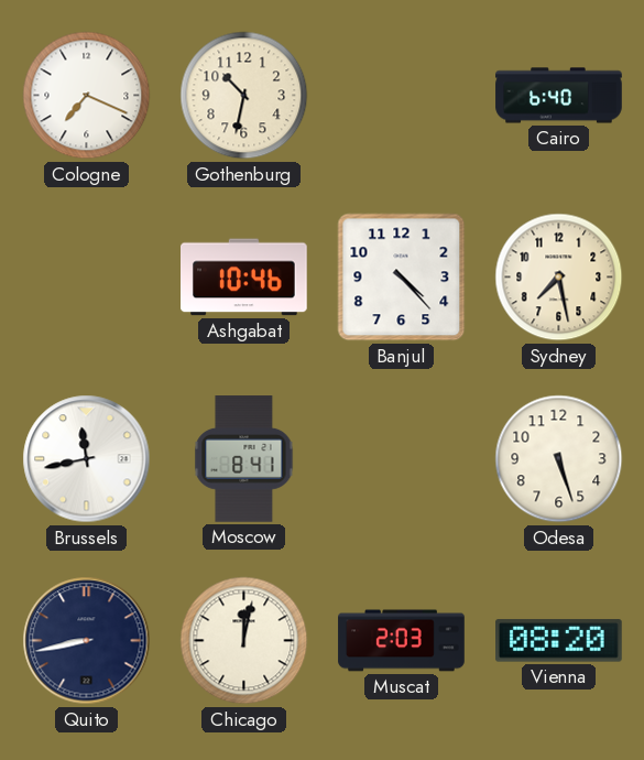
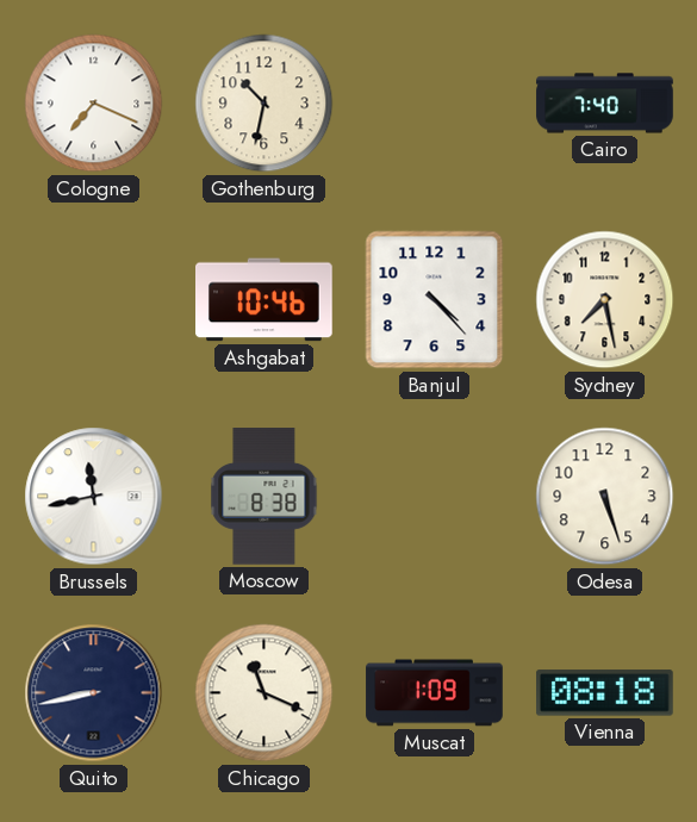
Cairo: 6:40 -> 7:40
Moscow: 8:41 -> 8:38
Chicago: 12:02 -> 11:19
Muscat: 2:03 -> 1:09
Vienna: 08:20 -> 08:18
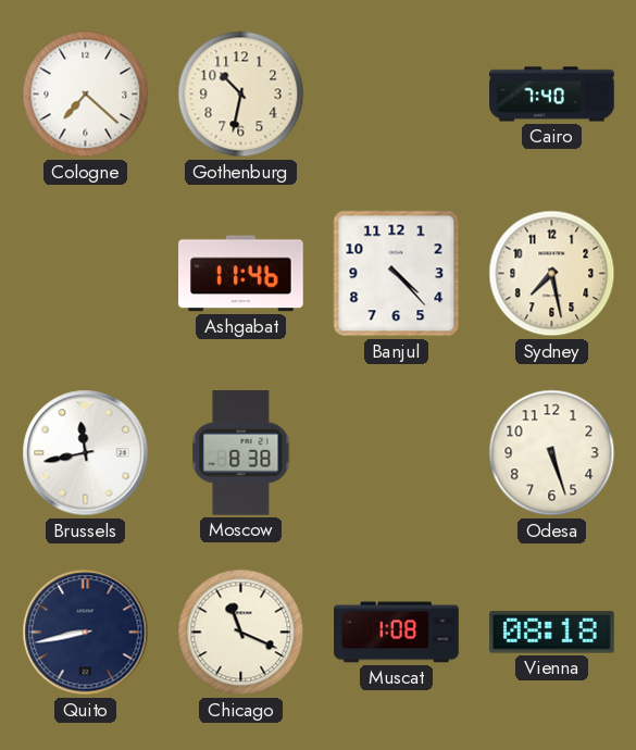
Cologne: 7:19 -> 7:22
Ashgabat: 10:46 -> 11:46
Muscat: 1:09 -> 1:08
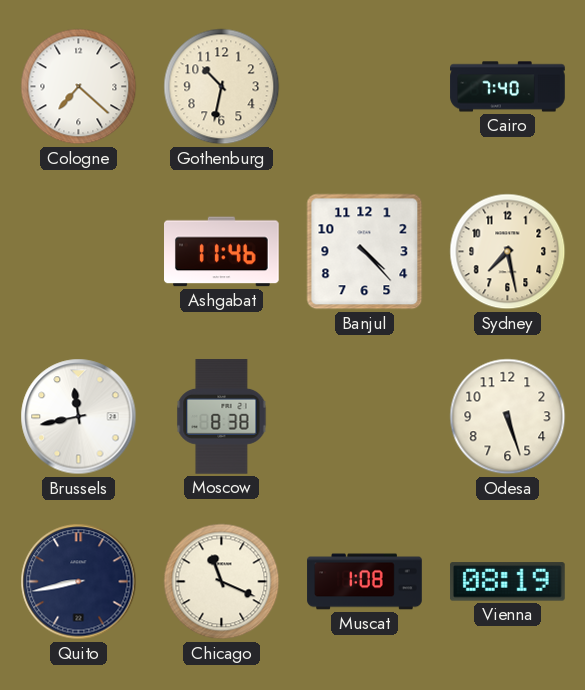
Vienna: 08:18 -> 08:19
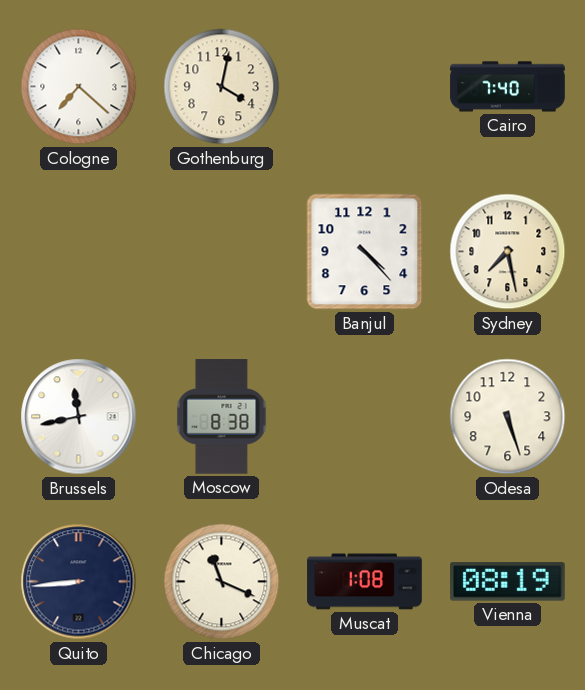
Gothenburg: 10:32 -> 4:02
Ashgabat: 11:46 -> none
Quito: 8:43 -> 8:44
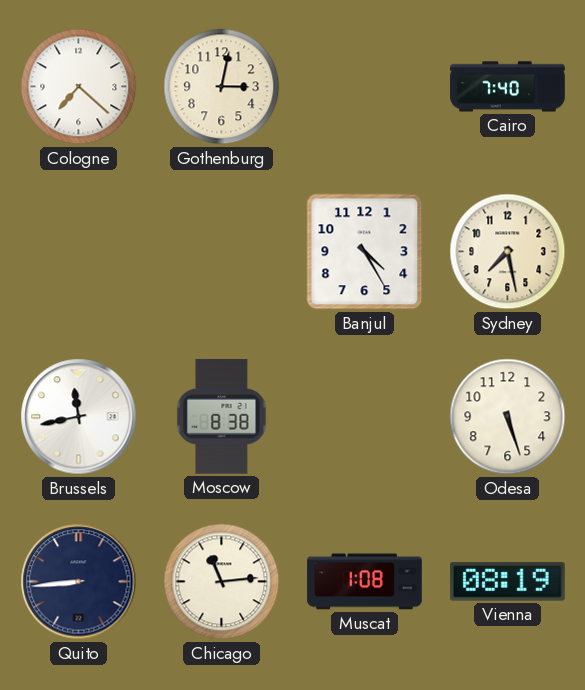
Gothenburg: 4:02 -> 3:02
Banjul: 4:23 -> 4:25
Chicago: 11:19 -> 11:14
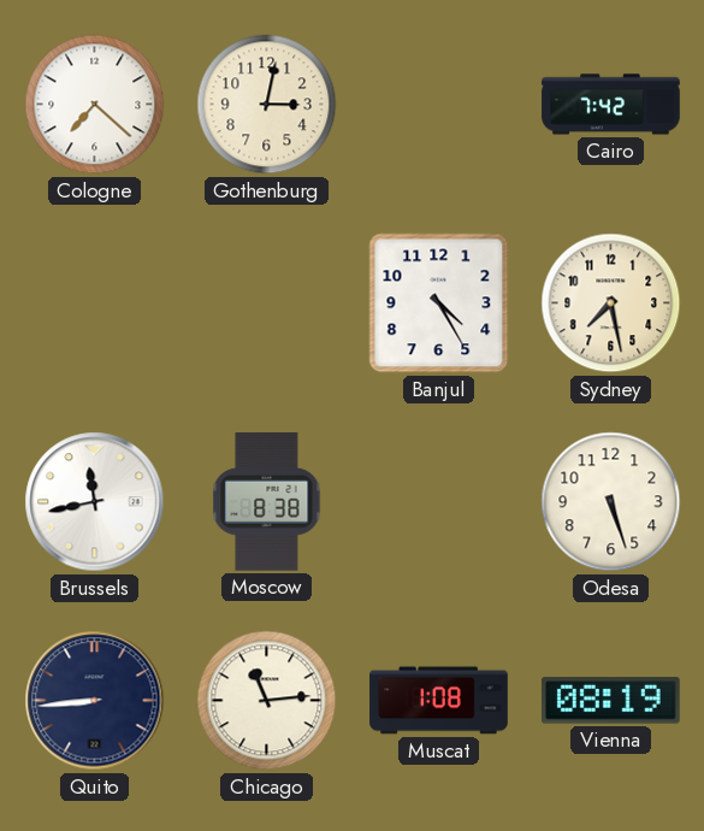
Cairo: 7:40 -> 7:42
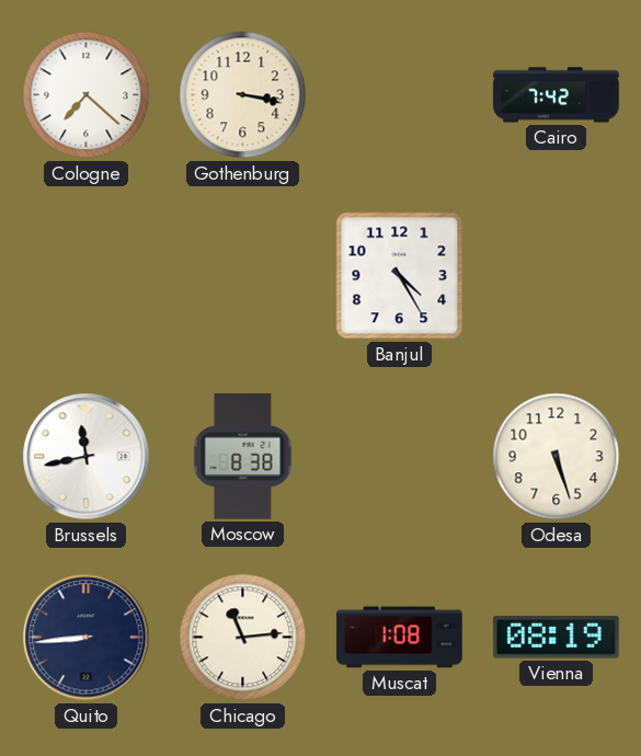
Gothenburg: 3:02 -> 3:17
Sydney: 7:28 -> none
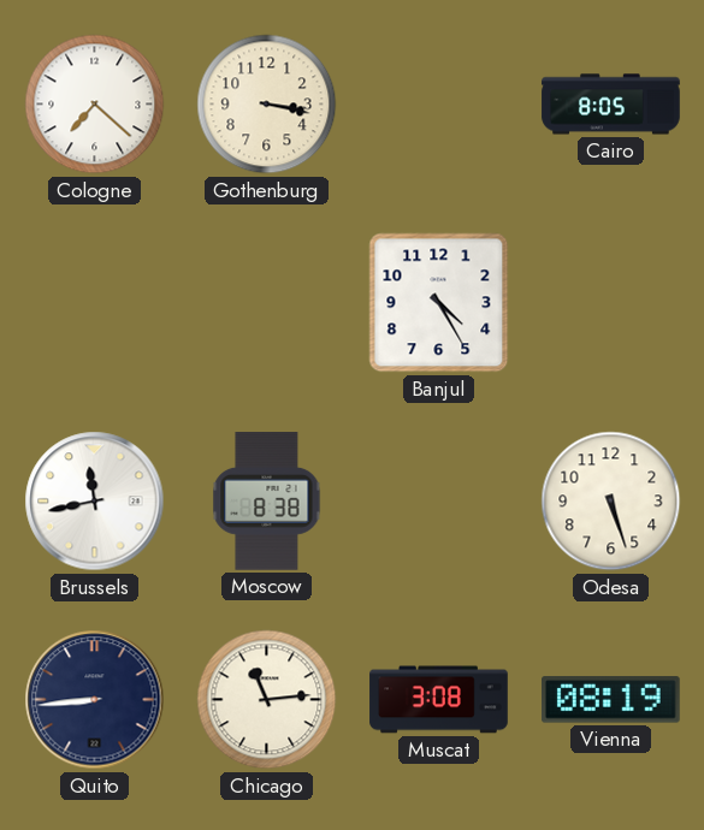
Cairo: 7:42 -> 8:05
Muscat: 1:08 -> 3:08
